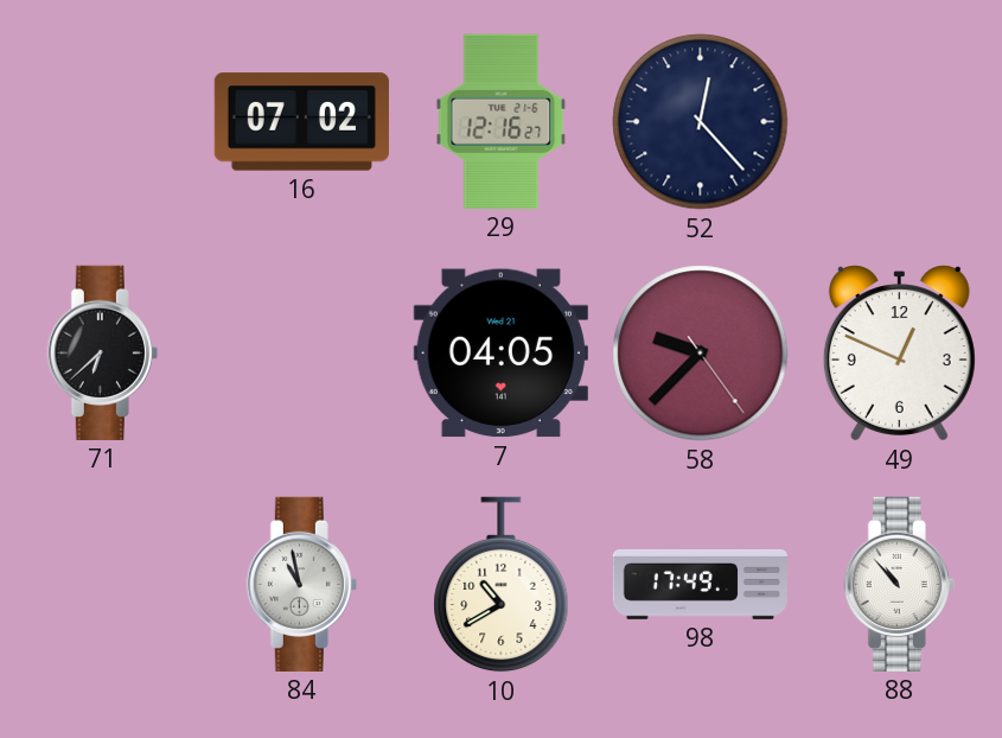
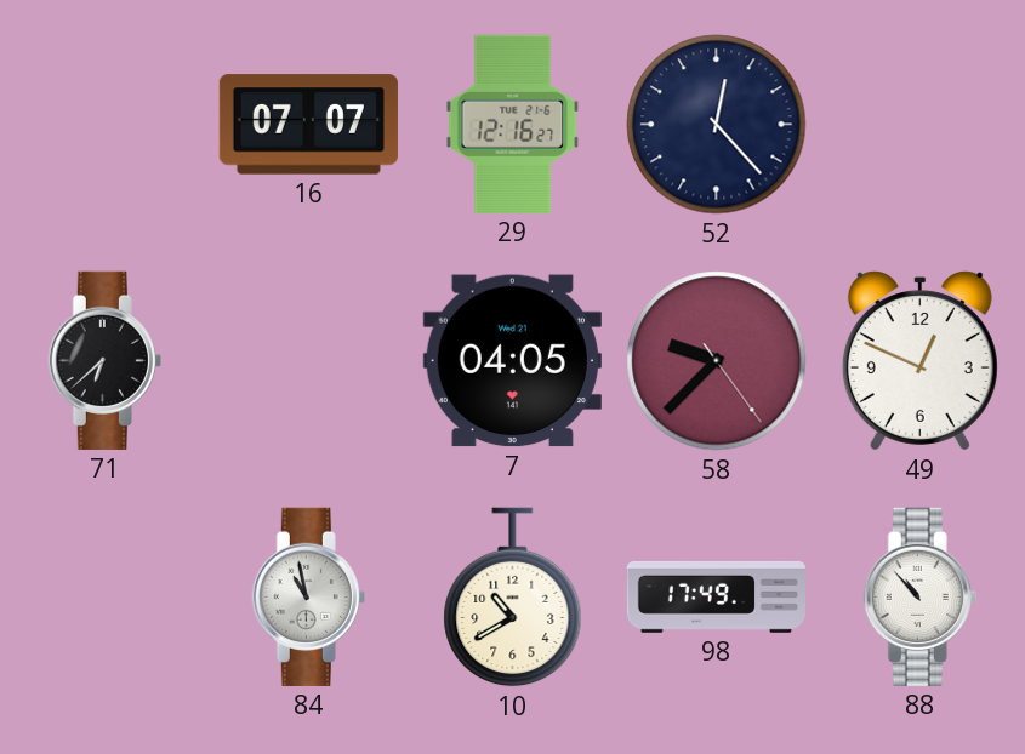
16: 07:02 -> 07:07
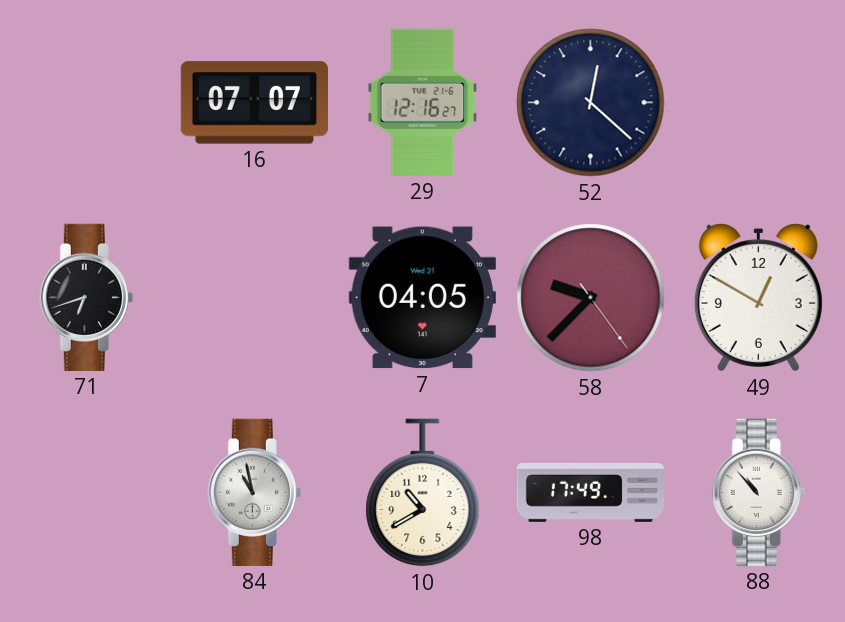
52: 12:23 -> 12:22
71: 6:38 -> 6:42
49: 12:49 -> 12:50
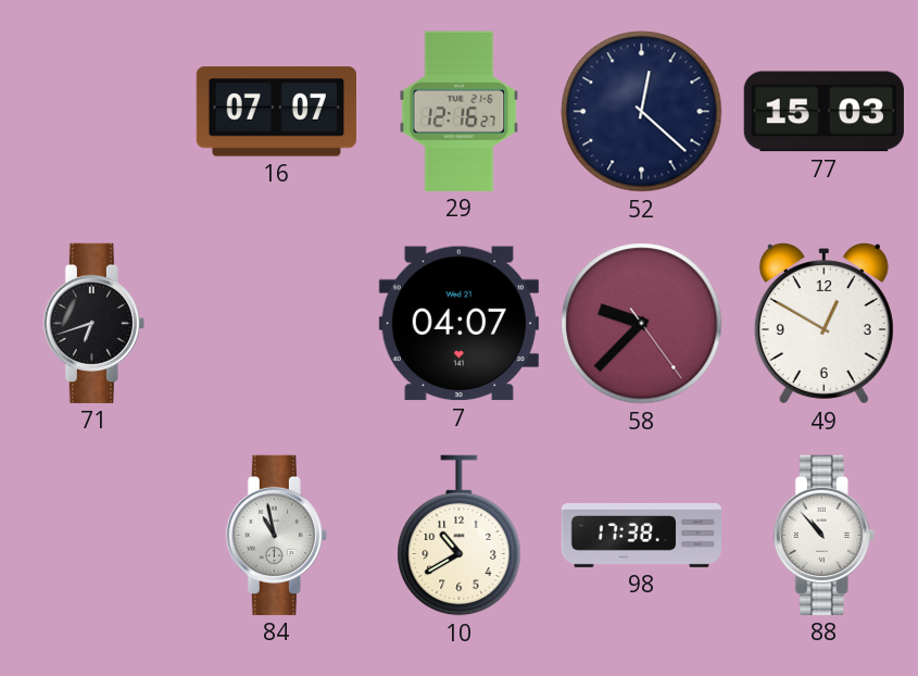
77: none -> 15:03
7: 04:05 -> 04:07
98: 17:49 -> 17:38
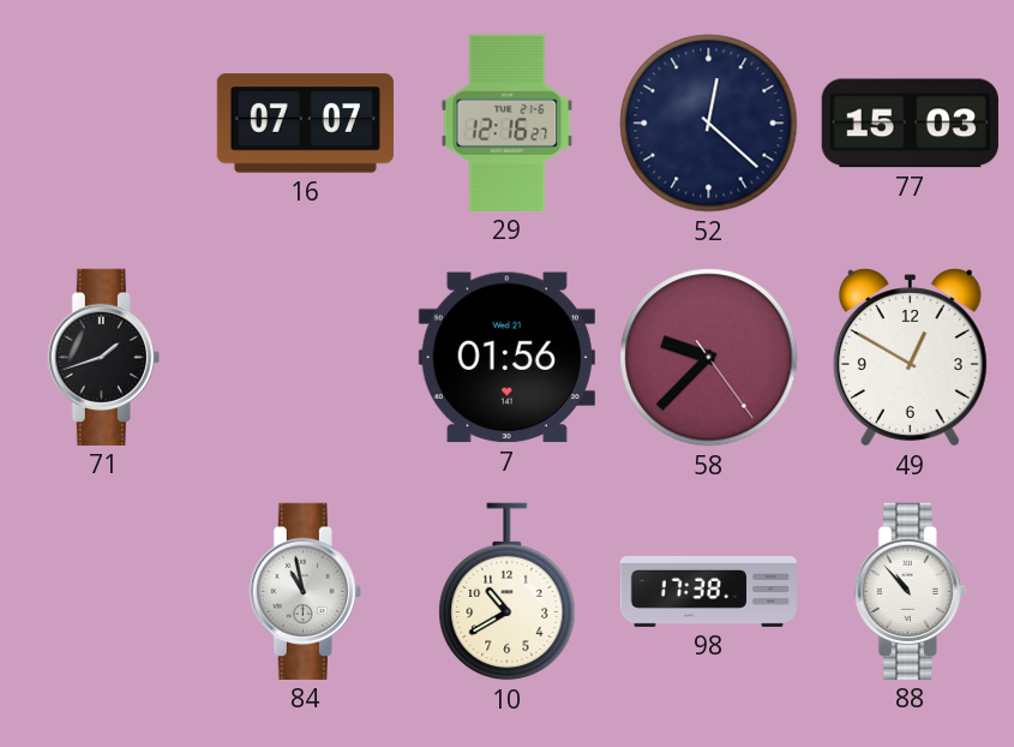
71: 6:42 -> 1:42
7: 04:07 -> 01:56
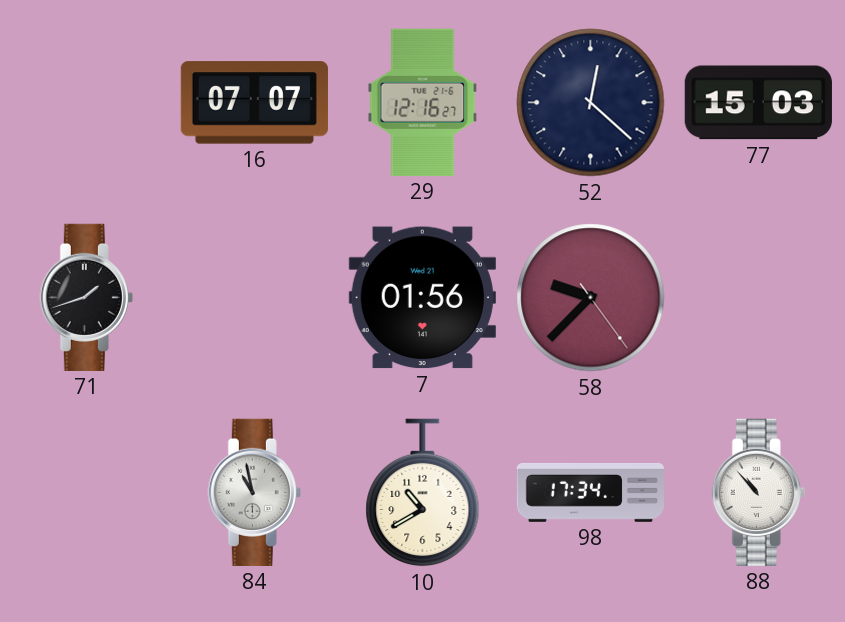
49: 12:50 -> none
98: 17:38 -> 17:34
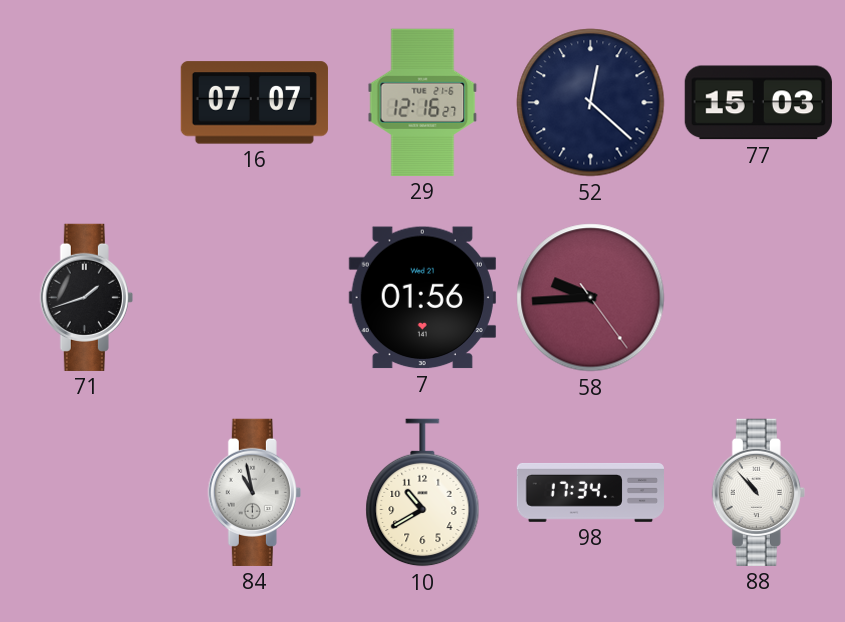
58: 9:37 -> 9:44
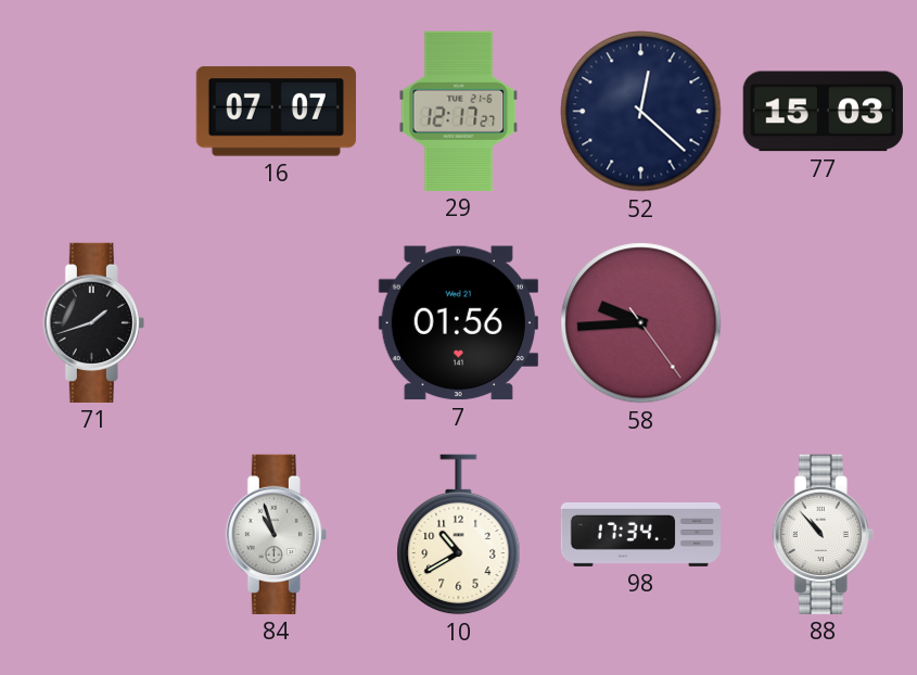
29: 12:16 -> 12:17
84: 10:58 -> 10:57
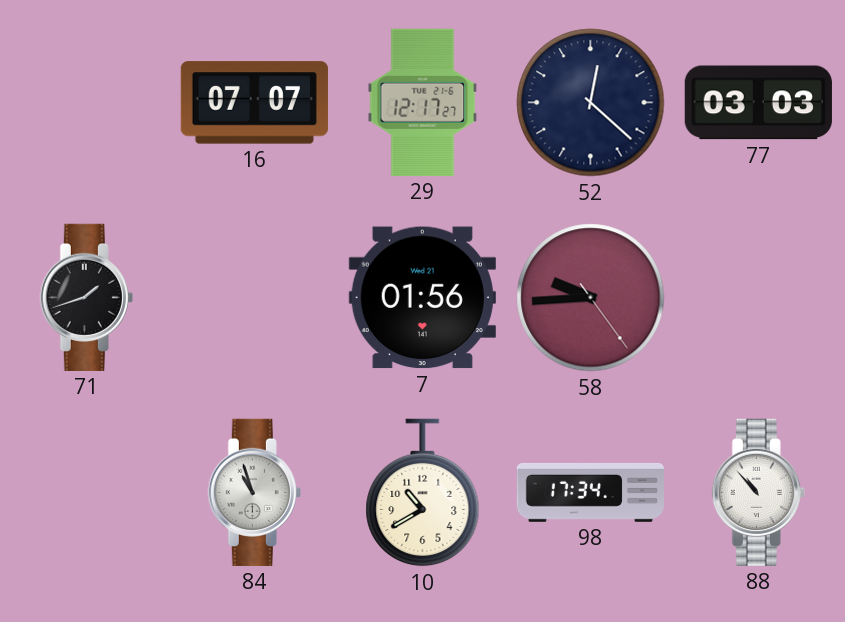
77: 15:03 -> 03:03
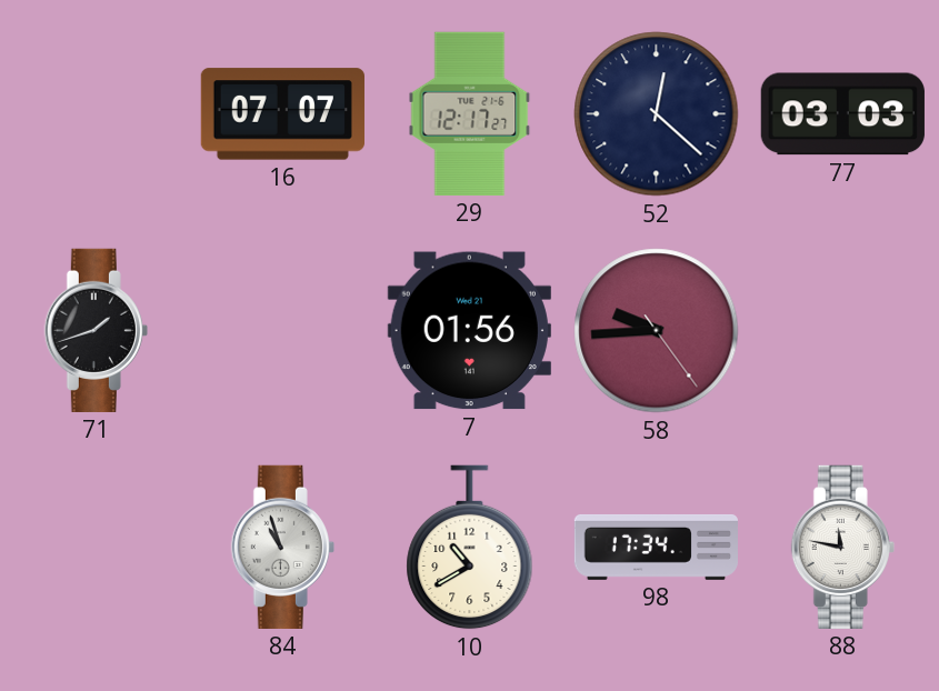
88: 10:53 -> 11:47
